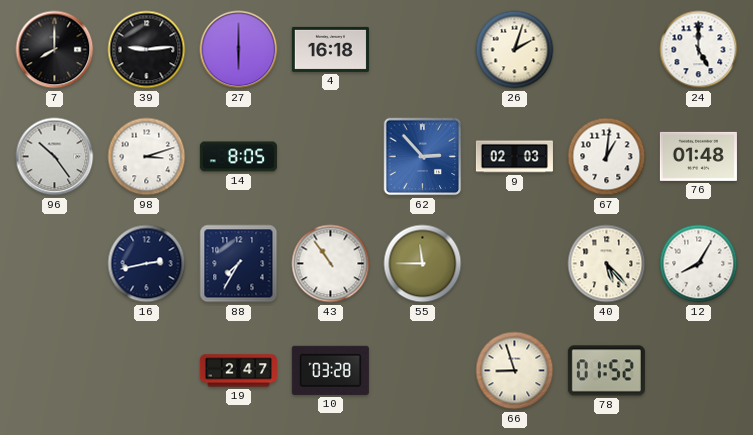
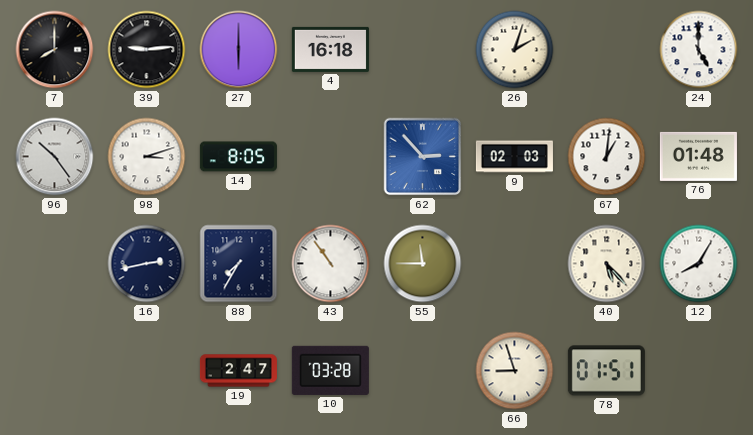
78: 01:52 -> 01:51
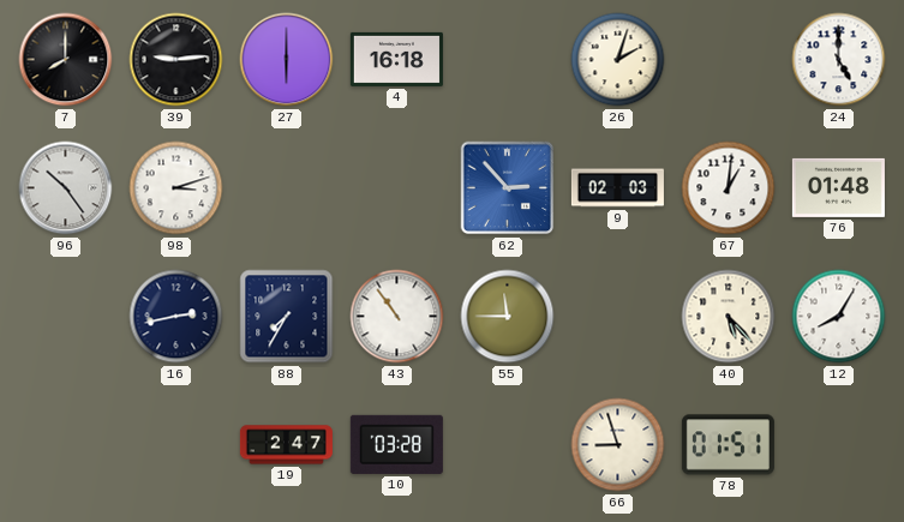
14: 8:05 -> none
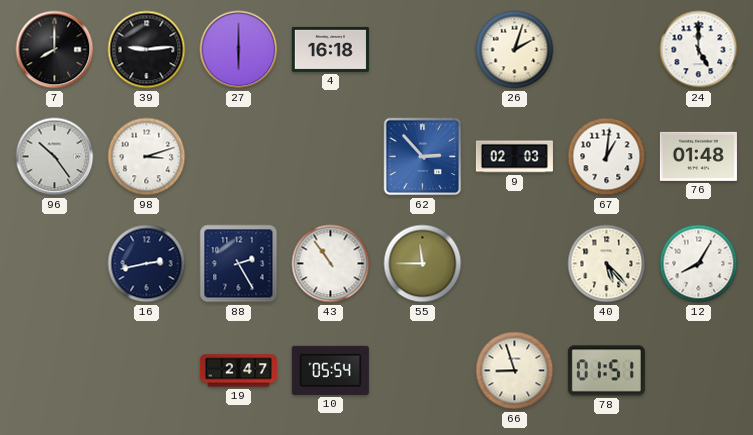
88: 7:35 -> 2:25
10: 03:28 -> 05:54
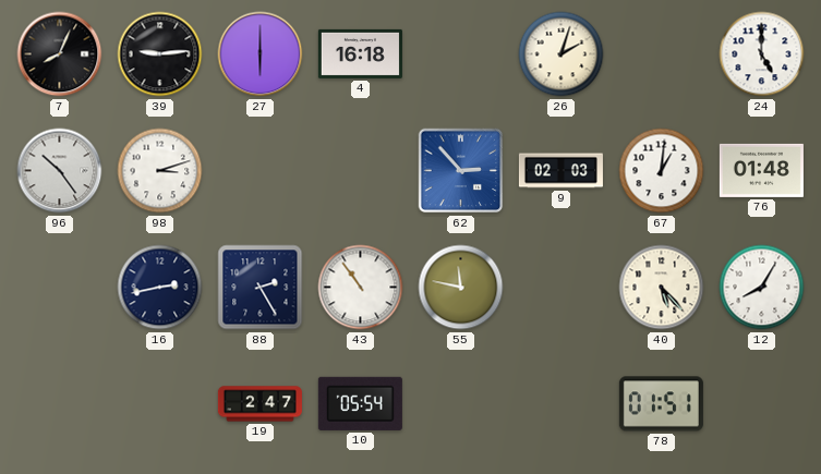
7: 8:00 -> 8:04
55: 11:45 -> 11:47
66: 8:57 -> none
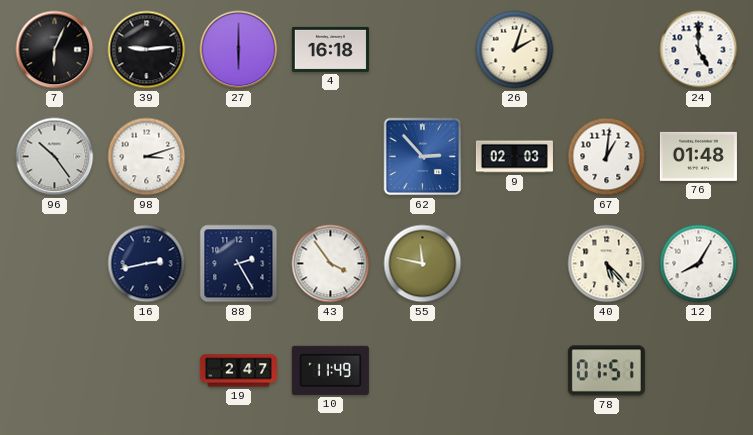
7: 8:04 -> 6:04
43: 10:54 -> 3:54
10: 05:54 -> 11:49
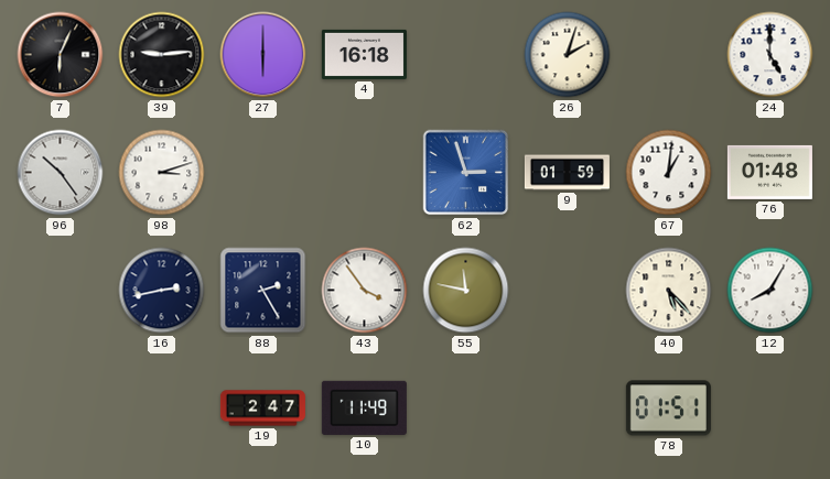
62: 2:53 -> 2:57
9: 02:03 -> 01:59
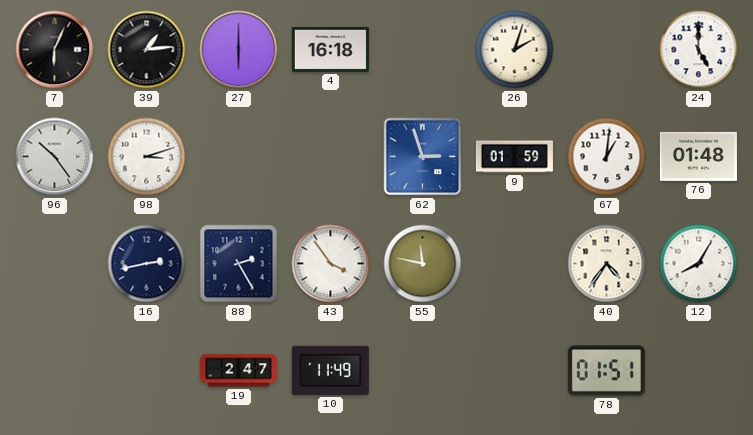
39: 9:14 -> 1:14
40: 5:23 -> 4:36
